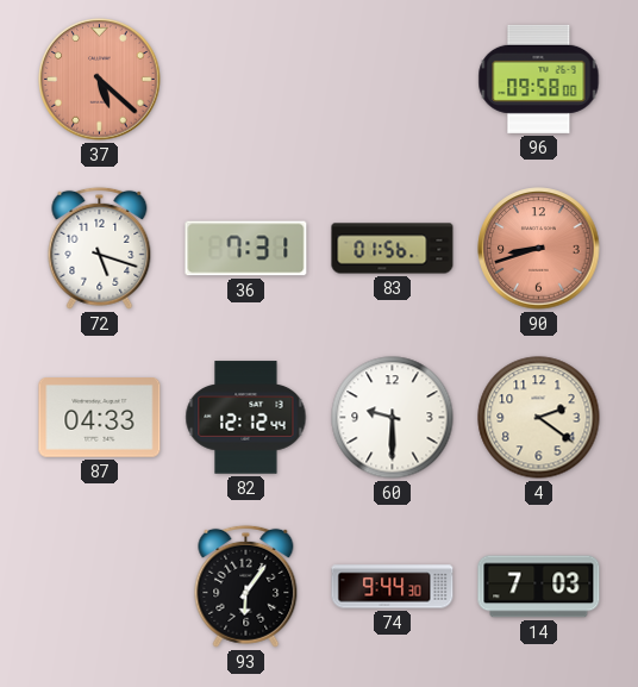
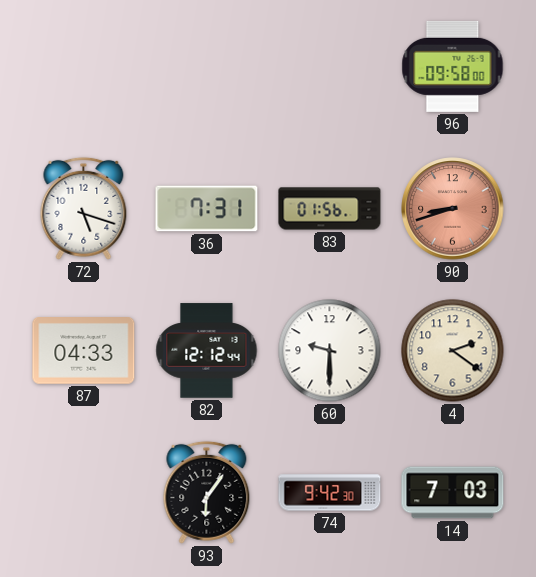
37: 5:22 -> none
74: 9:44 -> 9:42
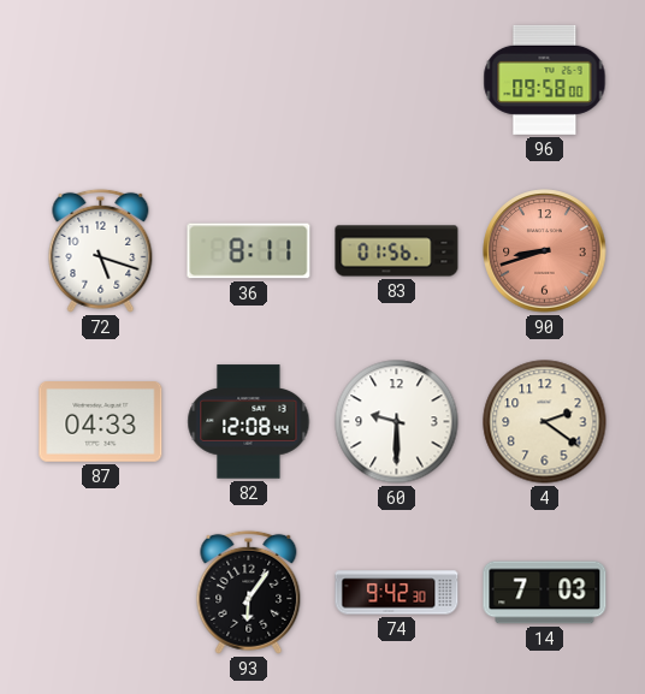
36: 7:31 -> 8:11
82: 12:12 -> 12:08
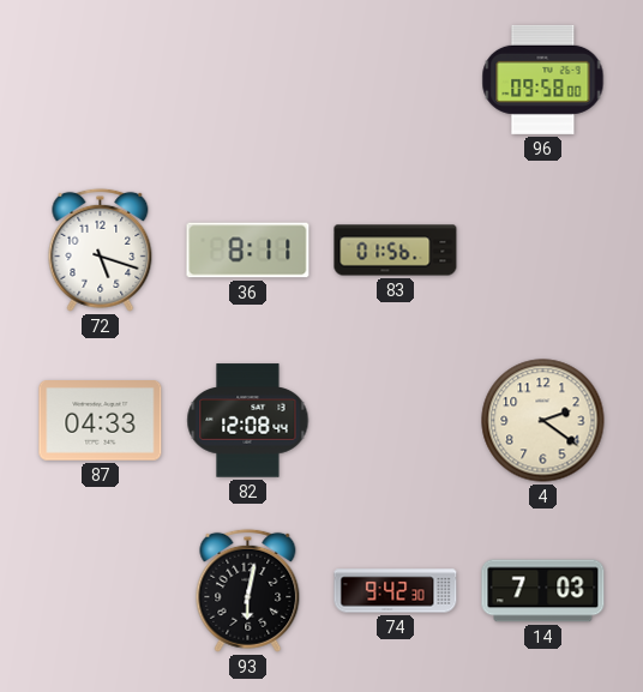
90: 8:42 -> none
60: 9:30 -> none
93: 6:06 -> 6:02
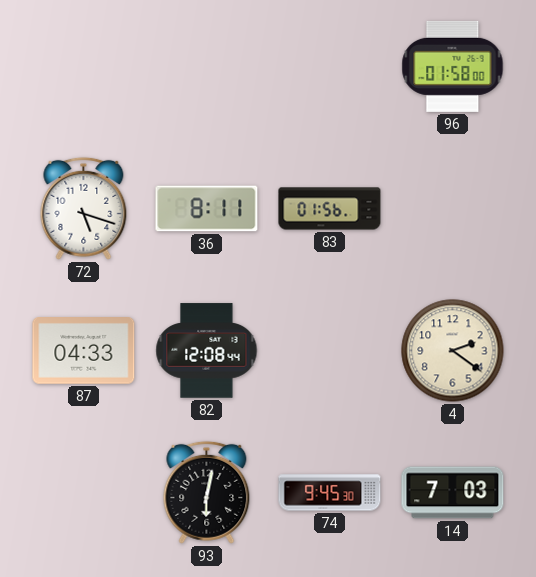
96: 09:58 -> 01:58
74: 9:42 -> 9:45
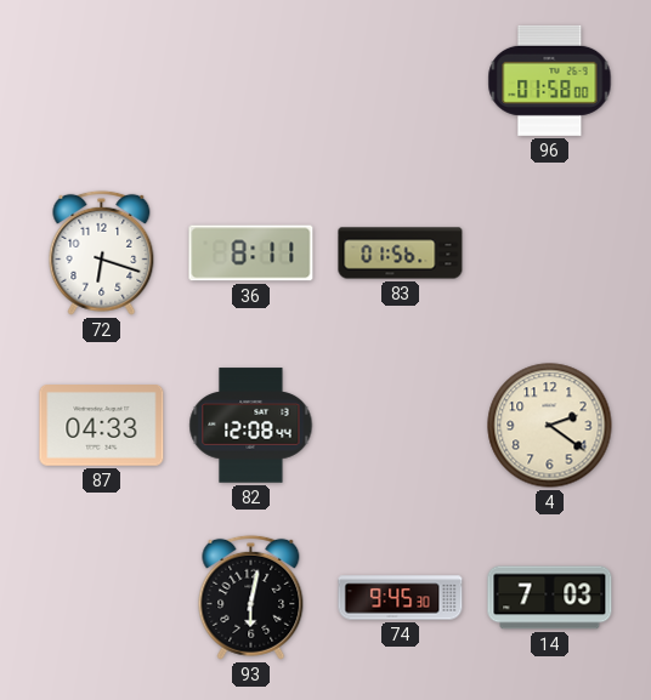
72: 5:18 -> 6:18
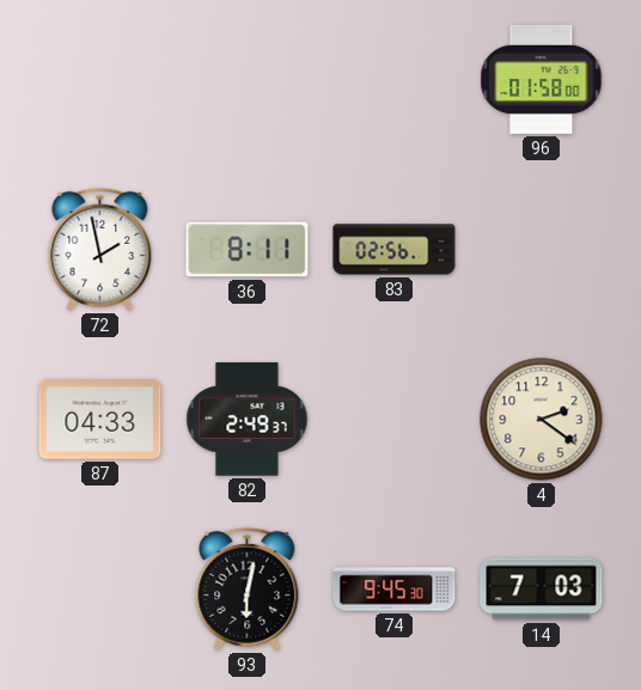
72: 6:18 -> 1:58
83: 01:56 -> 02:56
82: 12:08 -> 2:49
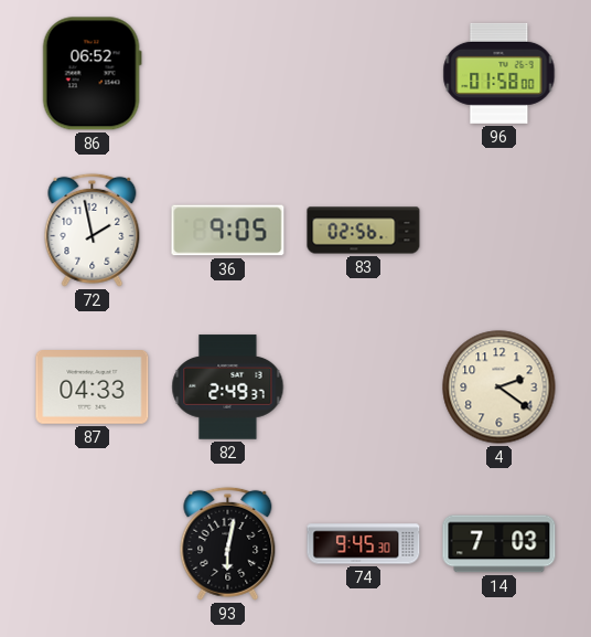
86: none -> 06:52
36: 8:11 -> 9:05
